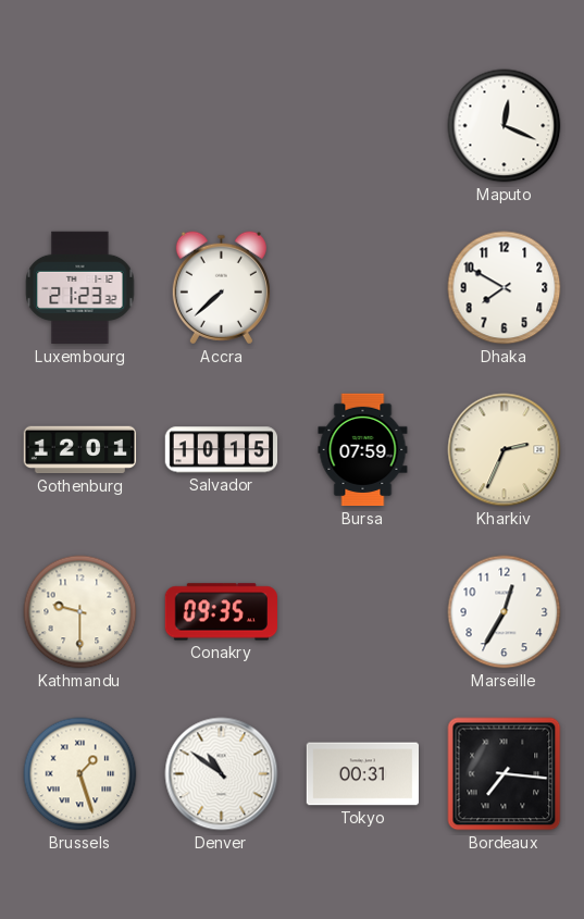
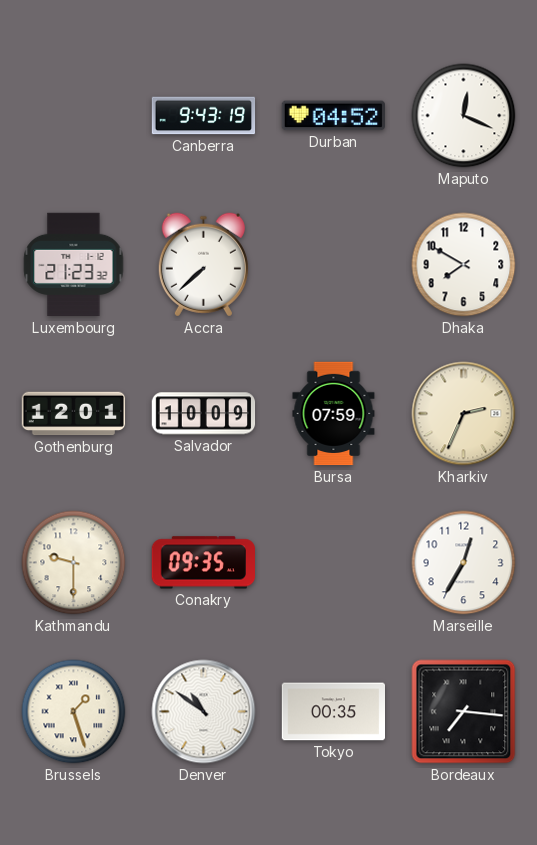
Canberra: none -> 9:43
Durban: none -> 04:52
Salvador: 10:15 -> 10:09
Tokyo: 00:31 -> 00:35
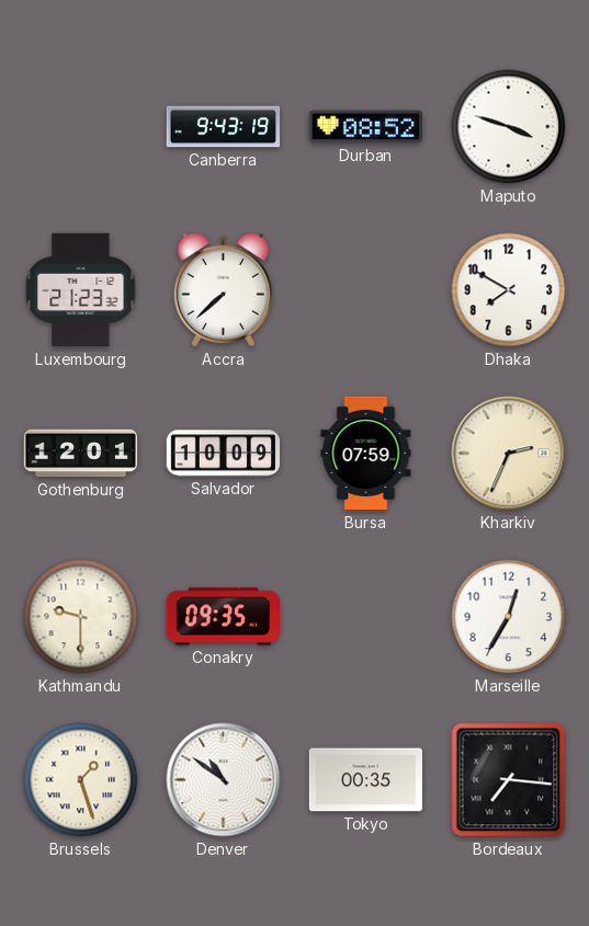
Durban: 04:52 -> 08:52
Maputo: 12:19 -> 3:48
